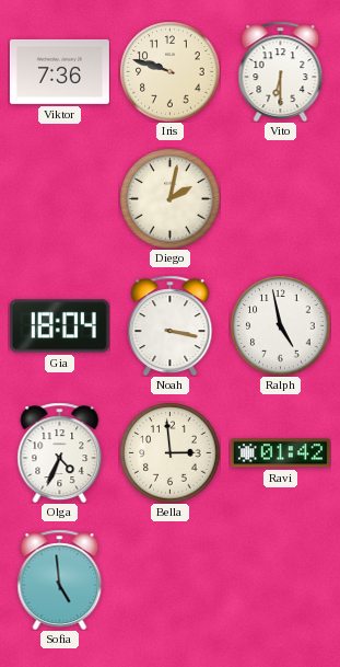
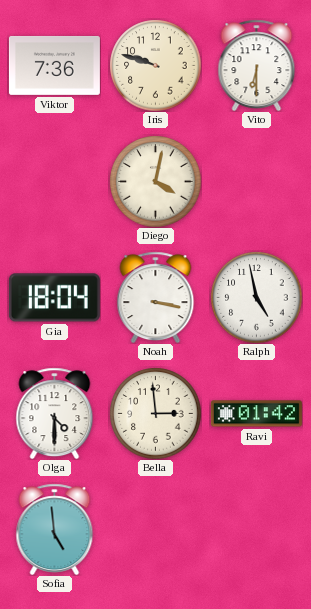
Diego: 2:02 -> 4:02
Olga: 4:34 -> 4:30
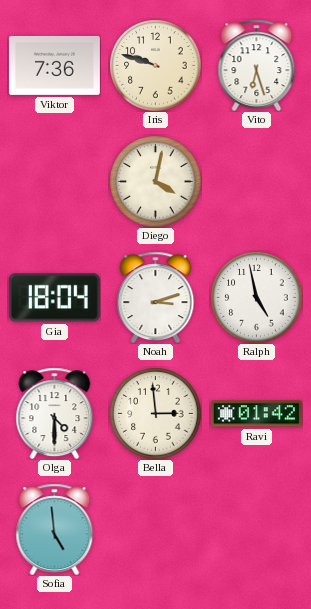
Vito: 6:30 -> 6:27
Noah: 3:17 -> 3:12
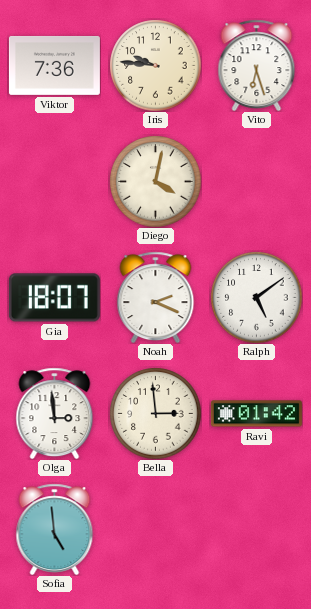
Iris: 9:48 -> 9:46
Gia: 18:04 -> 18:07
Noah: 3:12 -> 2:19
Ralph: 4:58 -> 5:09
Olga: 4:30 -> 2:59
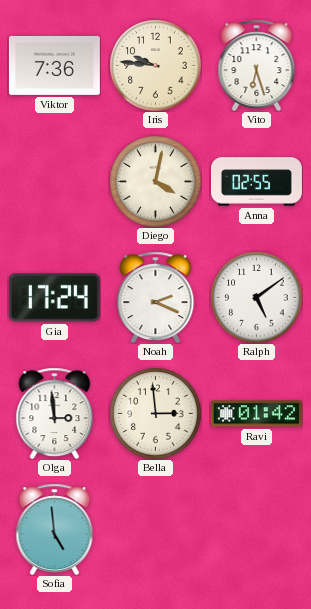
Anna: none -> 02:55
Gia: 18:07 -> 17:24
